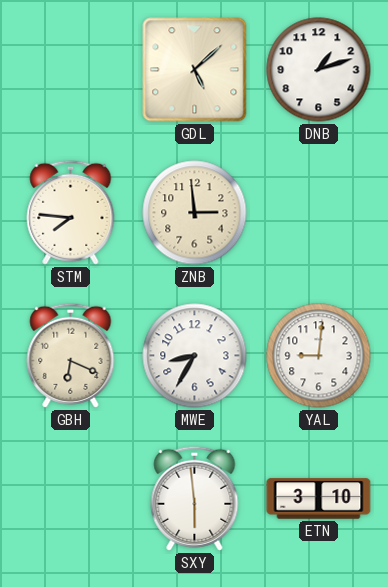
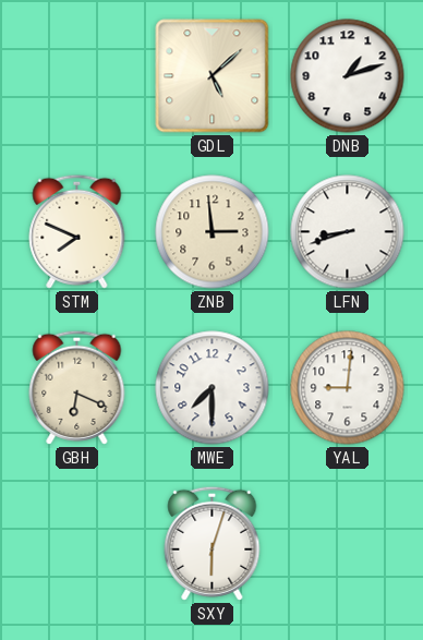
STM: 7:46 -> 7:49
LFN: none -> 8:42
MWE: 8:35 -> 7:30
SXY: 5:59 -> 6:03
ETN: 3:10 -> none
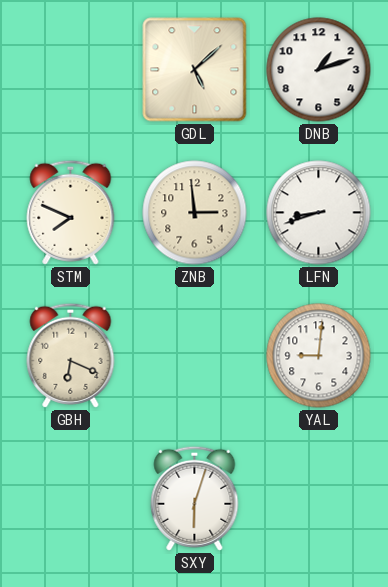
MWE: 7:30 -> none
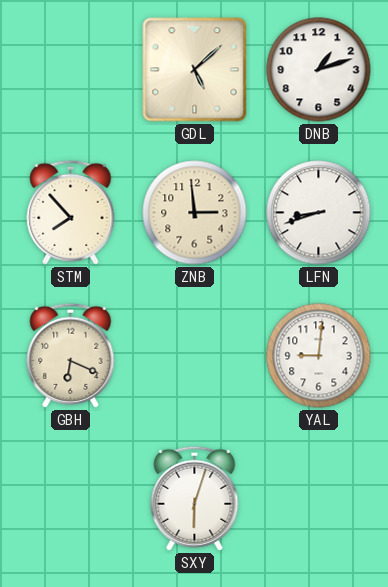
STM: 7:49 -> 7:53
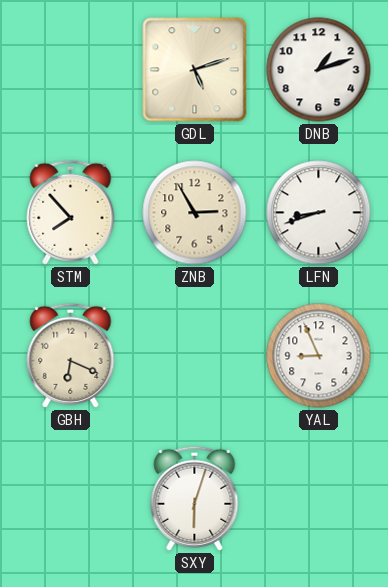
GDL: 5:08 -> 5:12
ZNB: 2:59 -> 2:55
YAL: 9:01 -> 8:56
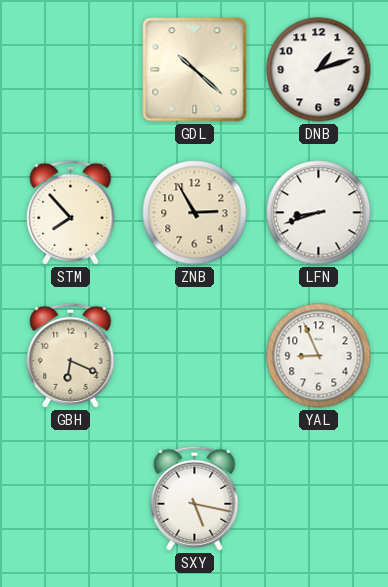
GDL: 5:12 -> 10:22
SXY: 6:03 -> 5:17
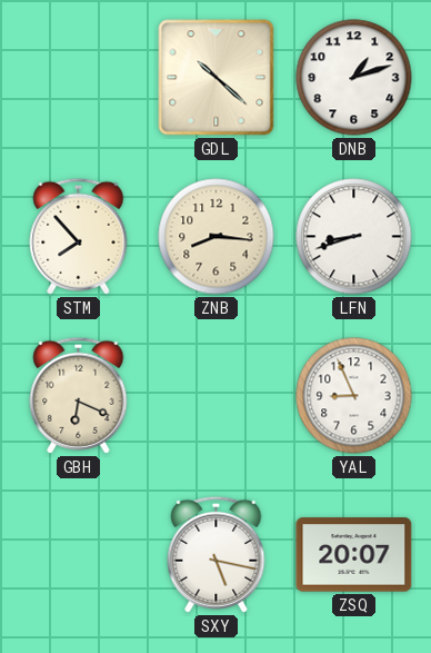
ZNB: 2:55 -> 8:16
ZSQ: none -> 20:07
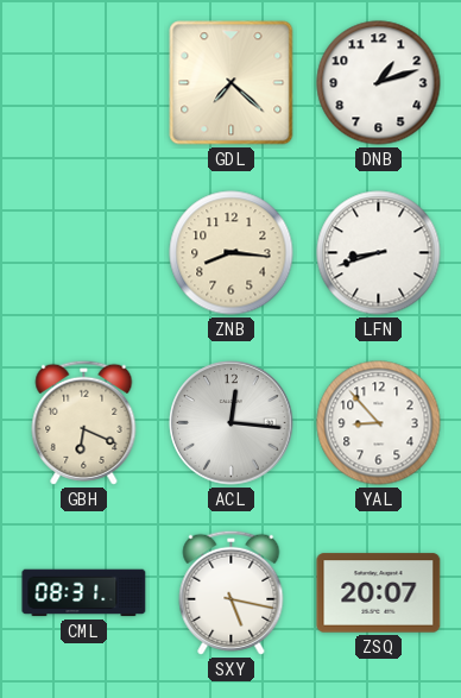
GDL: 10:22 -> 7:22
STM: 7:53 -> none
ACL: none -> 12:16
YAL: 8:56 -> 8:53
CML: none -> 08:31
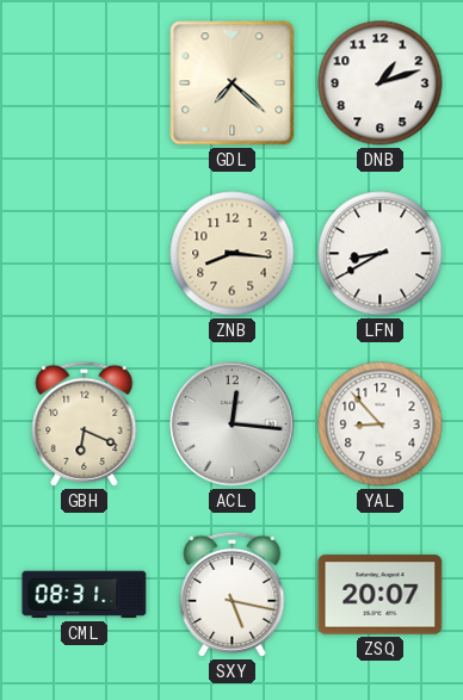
LFN: 8:42 -> 8:40
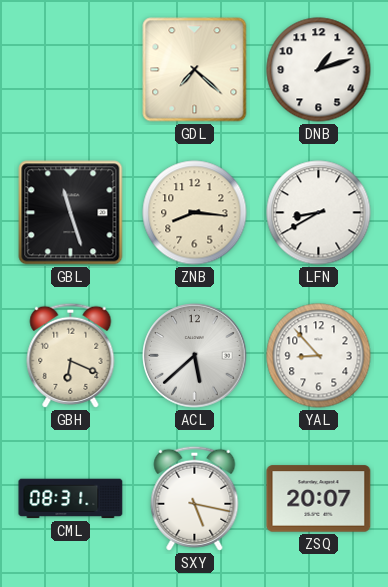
GBL: none -> 11:27
ACL: 12:16 -> 5:38
